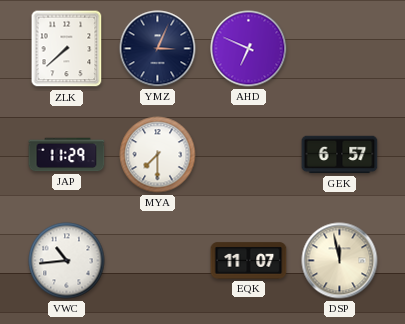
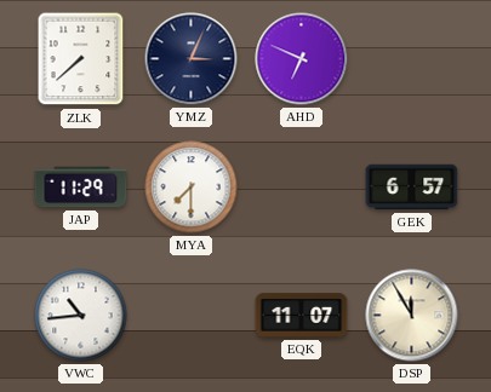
DSP: 11:58 -> 11:55
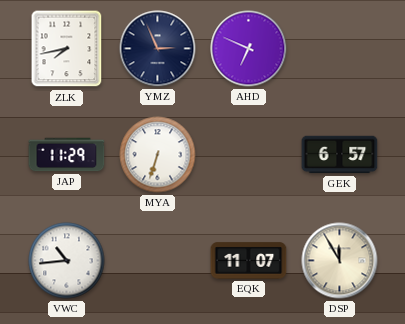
ZLK: 7:38 -> 7:43
YMZ: 3:04 -> 2:56
MYA: 7:30 -> 6:33
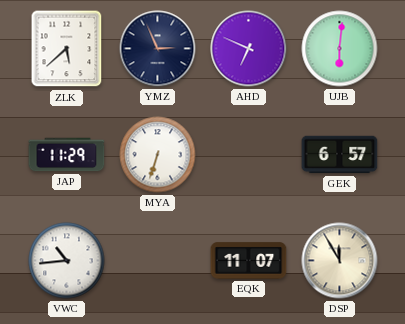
ZLK: 7:43 -> 5:38
UJB: none -> 6:01
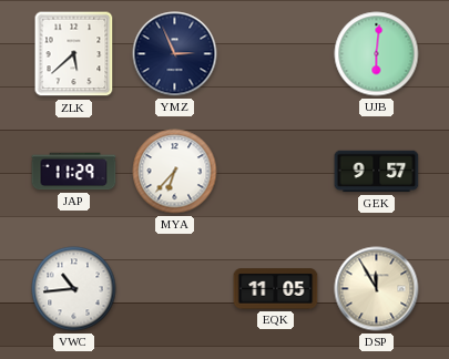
AHD: 6:49 -> none
MYA: 6:33 -> 6:37
GEK: 6:57 -> 9:57
EQK: 11:07 -> 11:05
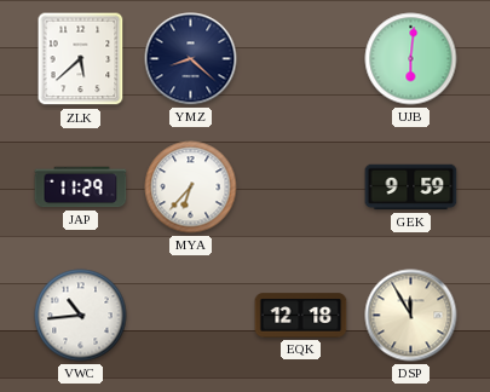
YMZ: 2:56 -> 8:22
GEK: 9:57 -> 9:59
EQK: 11:05 -> 12:18
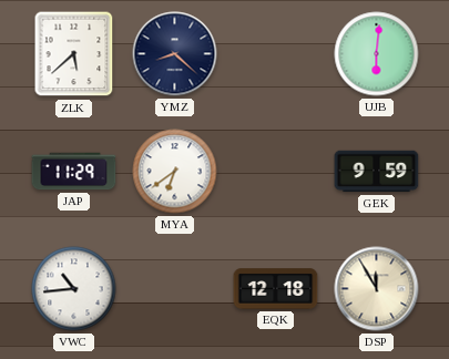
MYA: 6:37 -> 6:39
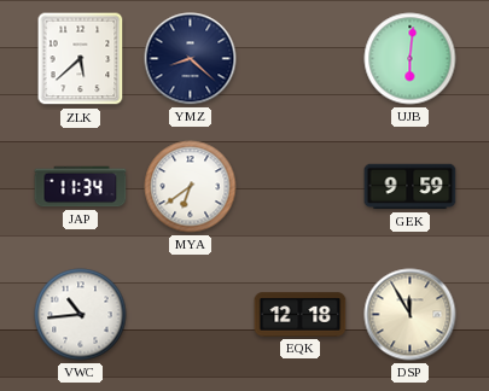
JAP: 11:29 -> 11:34
